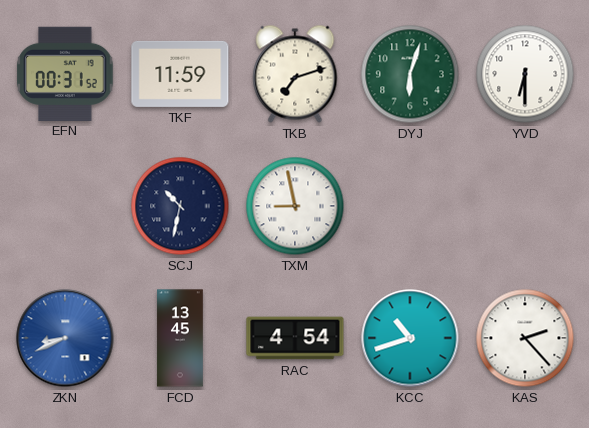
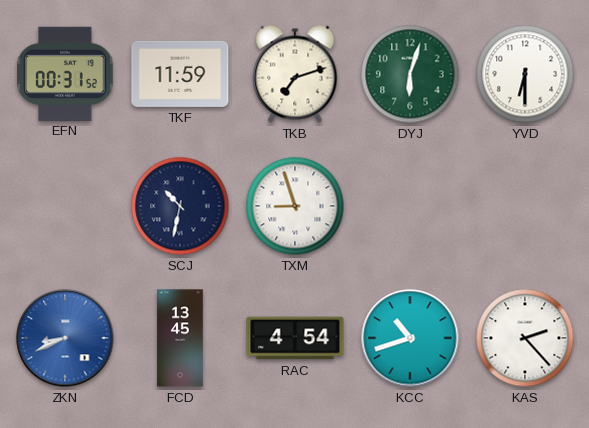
TXM: 8:58 -> 8:57
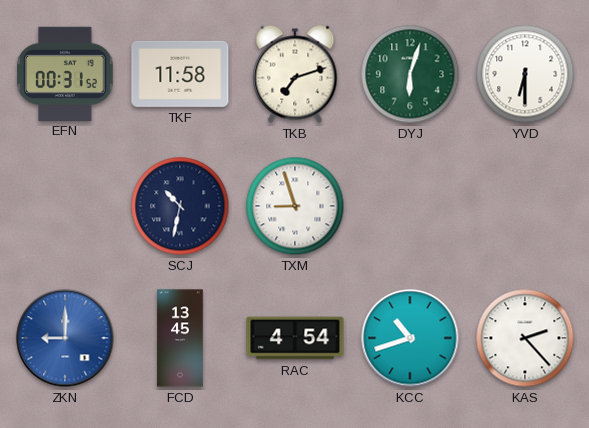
TKF: 11:59 -> 11:58
ZKN: 8:41 -> 9:00
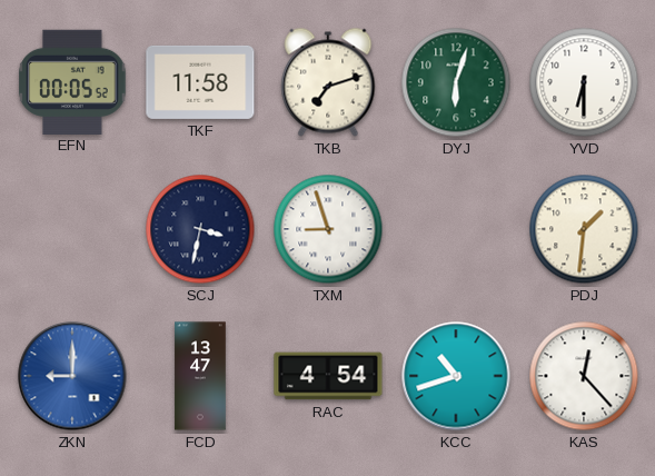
EFN: 00:31 -> 00:05
SCJ: 10:32 -> 3:32
PDJ: none -> 1:31
FCD: 13:45 -> 13:47
KAS: 2:23 -> 12:23
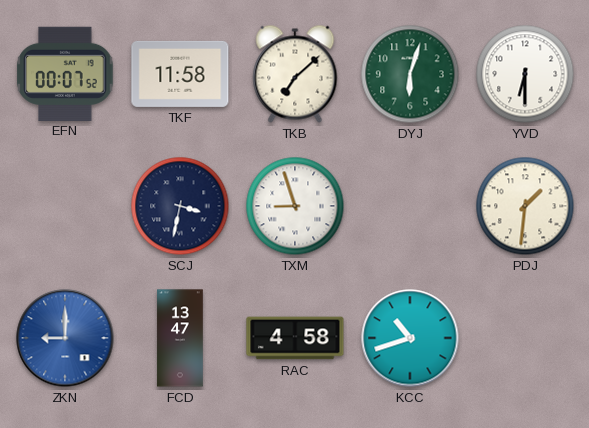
EFN: 00:05 -> 00:07
TKB: 7:12 -> 7:08
RAC: 4:54 -> 4:58
KAS: 12:23 -> none
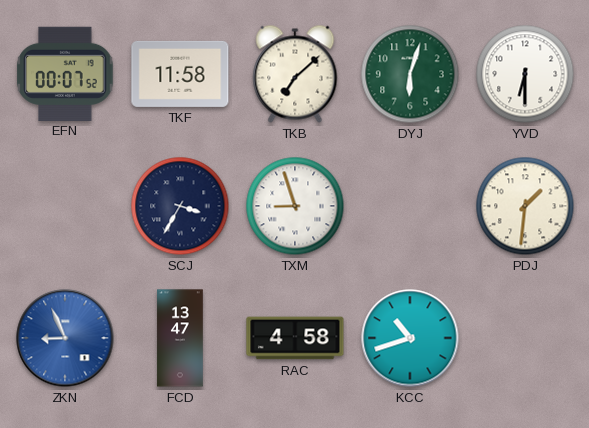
SCJ: 3:32 -> 3:35
ZKN: 9:00 -> 8:56
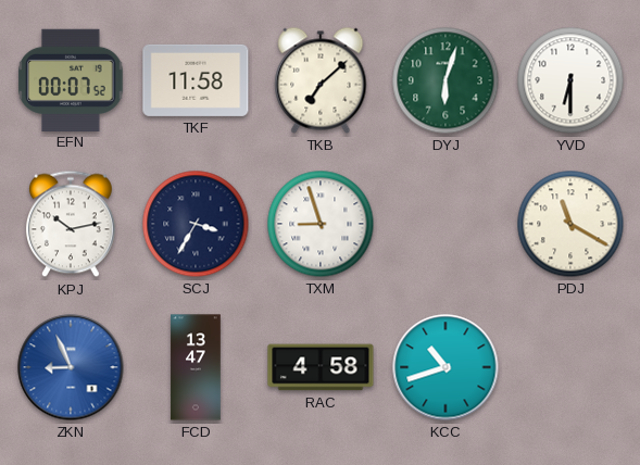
KPJ: none -> 10:13
PDJ: 1:31 -> 11:20
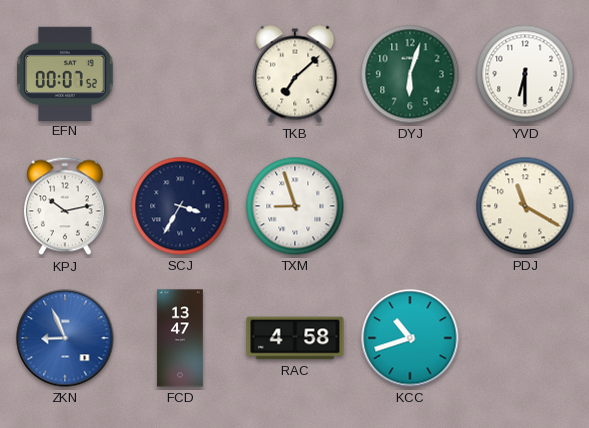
TKF: 11:58 -> none
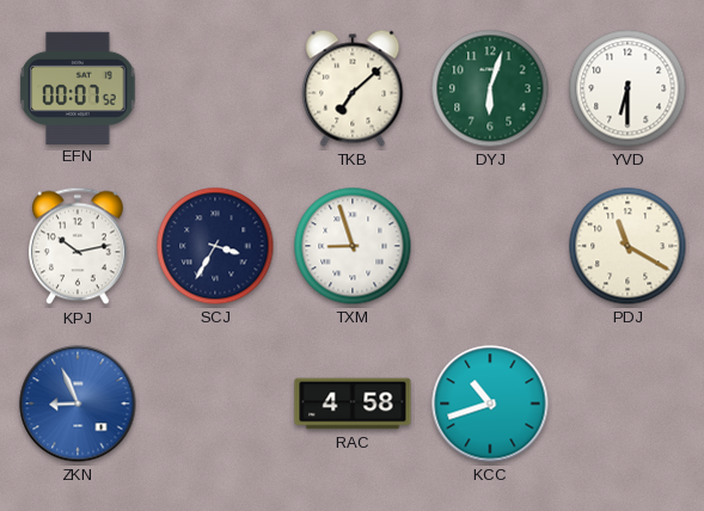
FCD: 13:47 -> none
